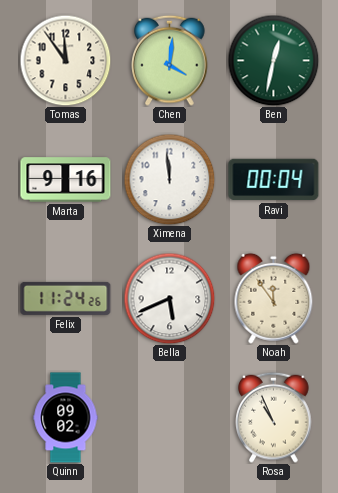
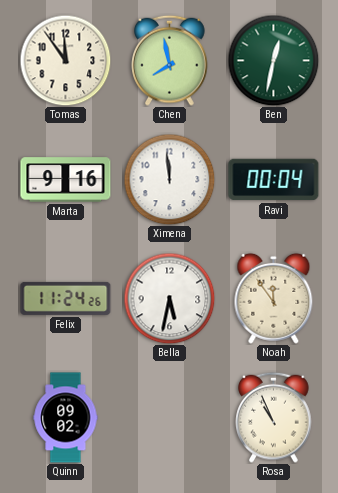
Chen: 4:01 -> 7:58
Bella: 5:41 -> 5:32
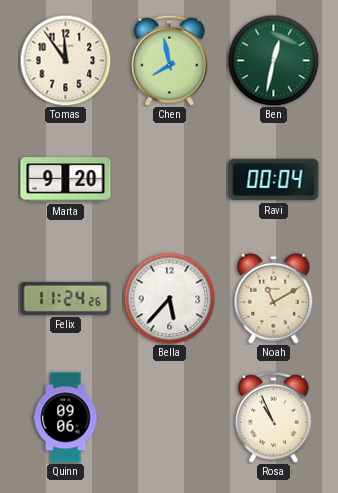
Marta: 9:16 -> 9:20
Ximena: 11:59 -> none
Bella: 5:32 -> 5:37
Noah: 11:54 -> 11:10
Quinn: 09:02 -> 09:06
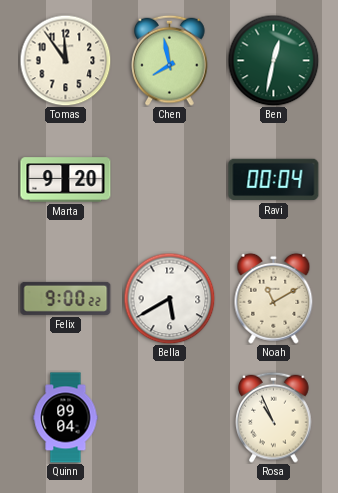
Felix: 11:24 -> 9:00
Bella: 5:37 -> 5:40
Quinn: 09:06 -> 09:04
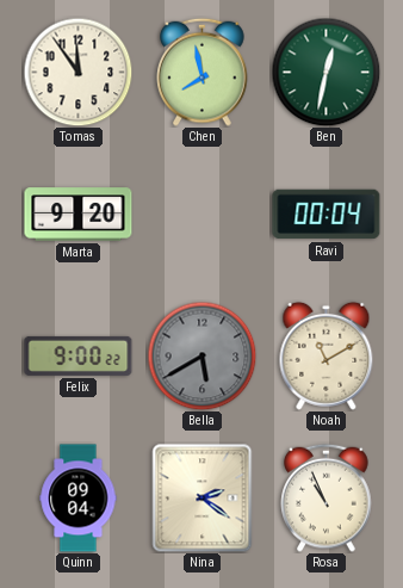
Bella dial: white -> grey
Nina: none -> 2:21
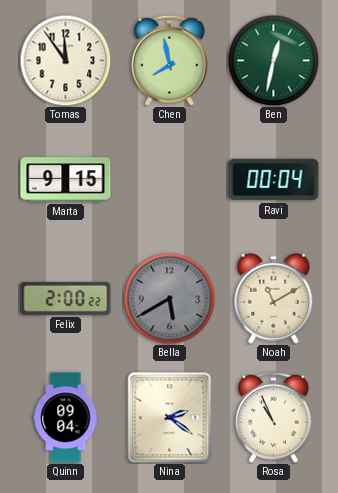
Marta: 9:20 -> 9:15
Felix: 9:00 -> 2:00
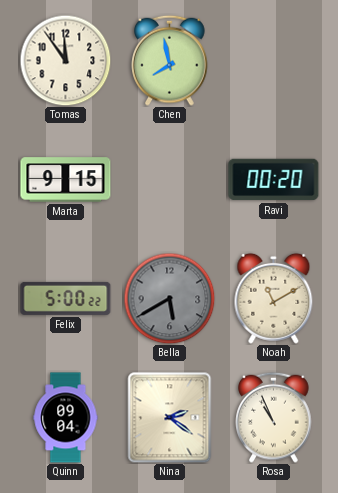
Ben: 12:32 -> none
Ravi: 00:04 -> 00:20
Felix: 2:00 -> 5:00
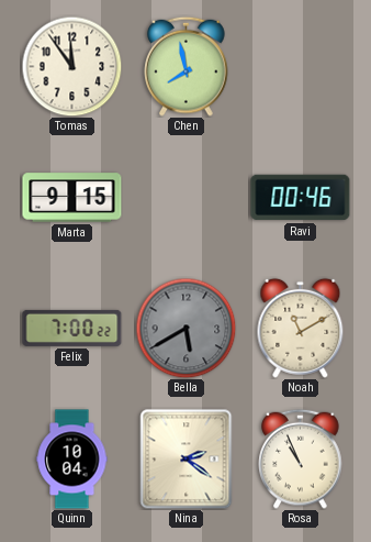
Ravi: 00:20 -> 00:46
Felix: 5:00 -> 7:00
Quinn: 09:04 -> 10:04
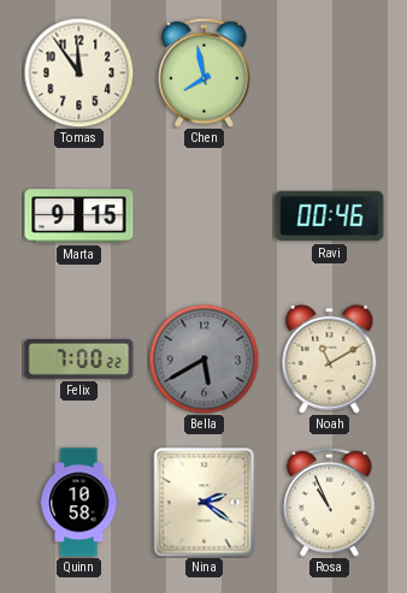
Quinn: 10:04 -> 10:58
